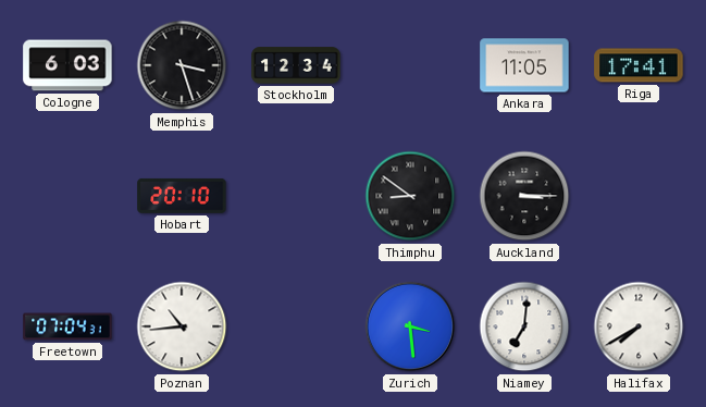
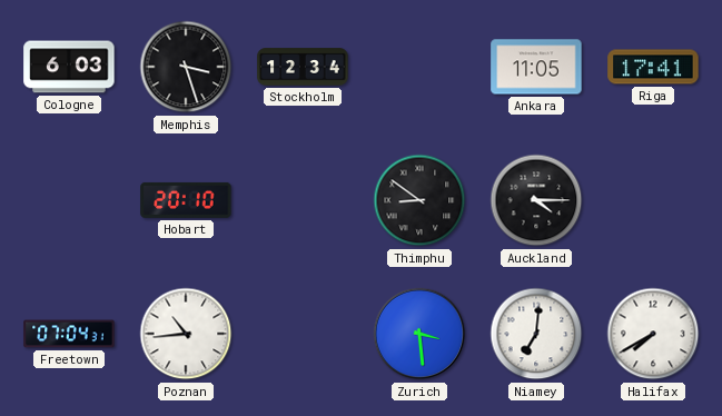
Auckland: 3:15 -> 4:15
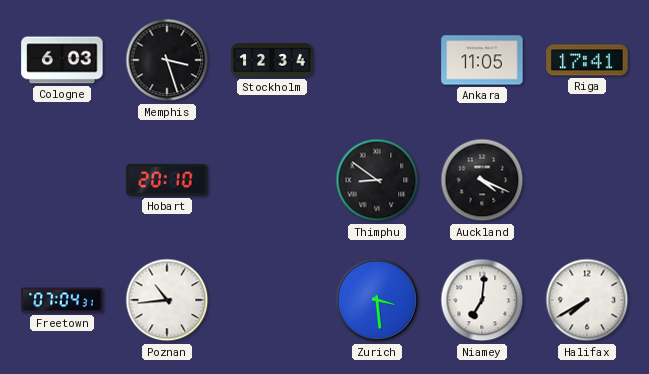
Auckland: 4:15 -> 4:19
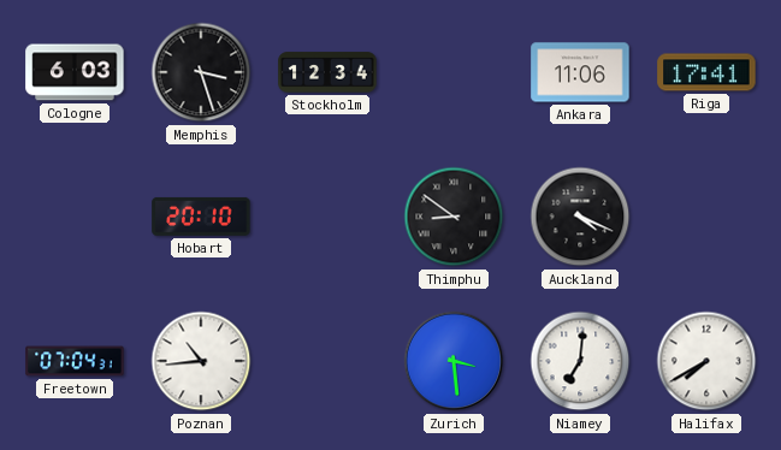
Ankara: 11:05 -> 11:06
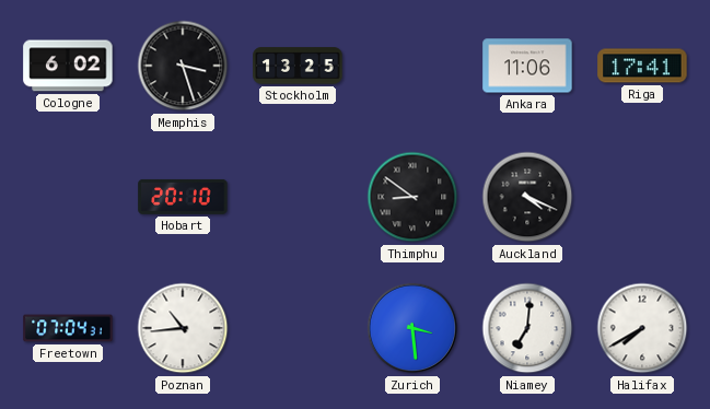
Cologne: 6:03 -> 6:02
Stockholm: 12:34 -> 13:25
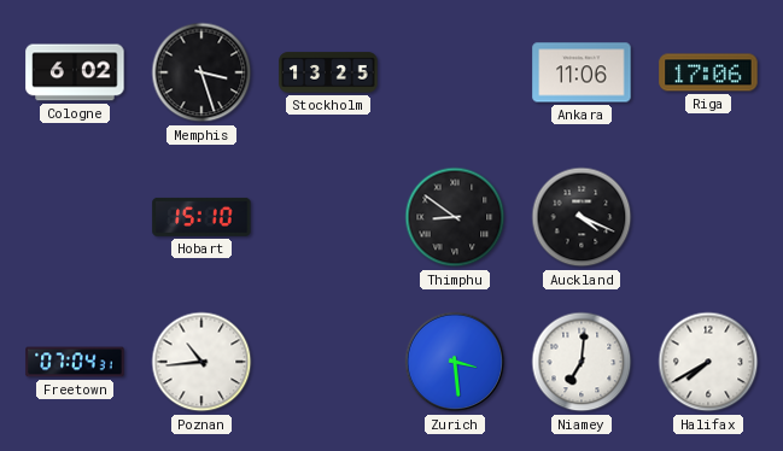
Riga: 17:41 -> 17:06
Hobart: 20:10 -> 15:10
